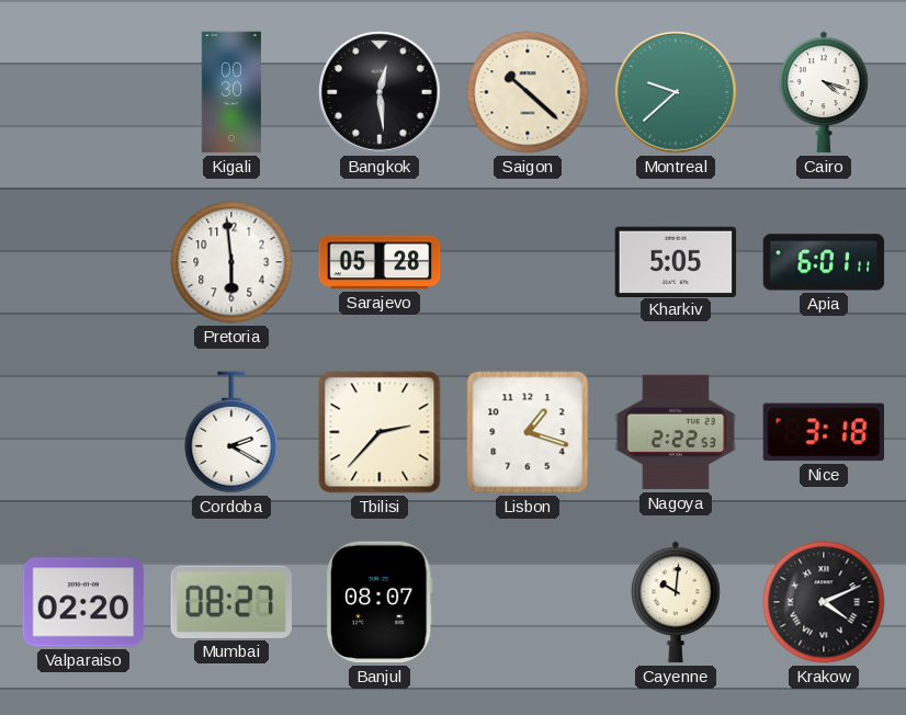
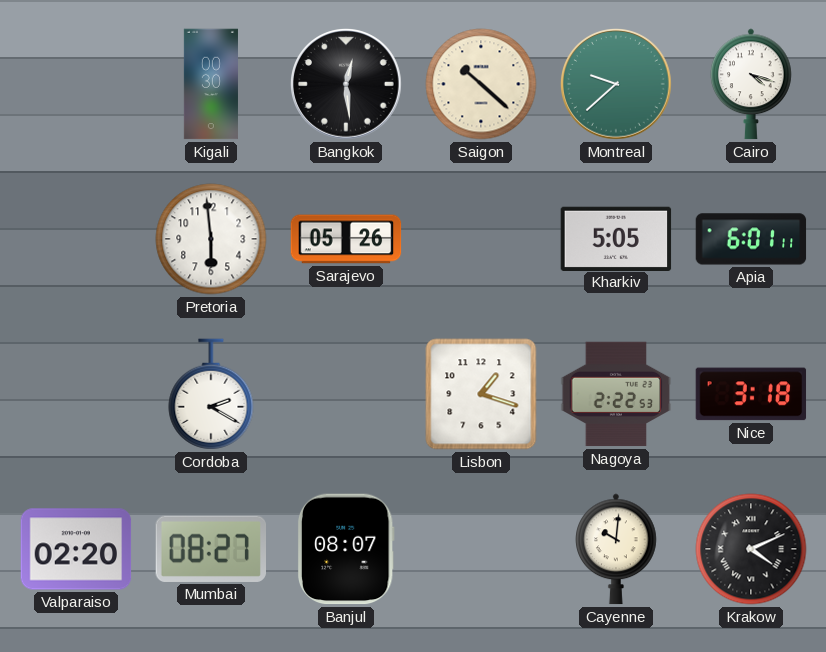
Sarajevo: 05:28 -> 05:26
Tbilisi: 2:37 -> none
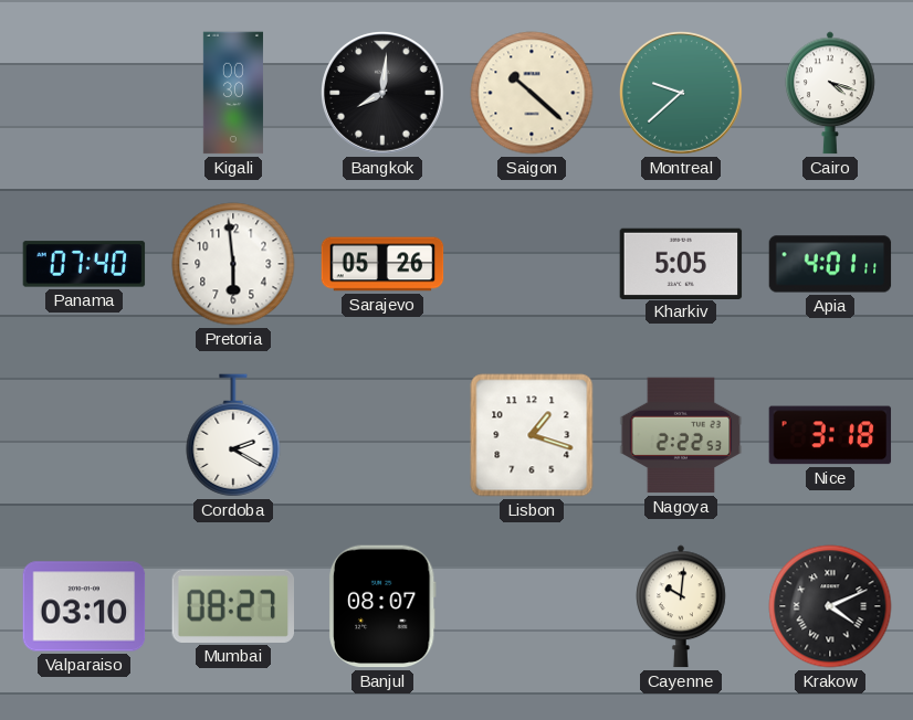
Bangkok: 12:29 -> 8:01
Panama: none -> 07:40
Apia: 6:01 -> 4:01
Valparaiso: 02:20 -> 03:10
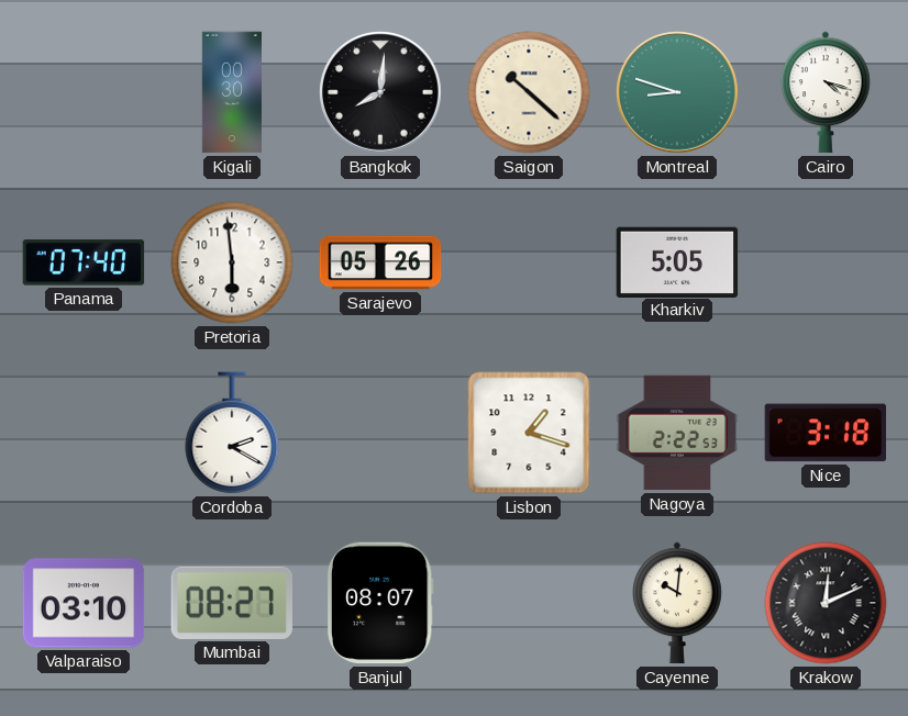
Montreal: 9:38 -> 8:48
Apia: 4:01 -> none
Krakow: 4:11 -> 12:11
